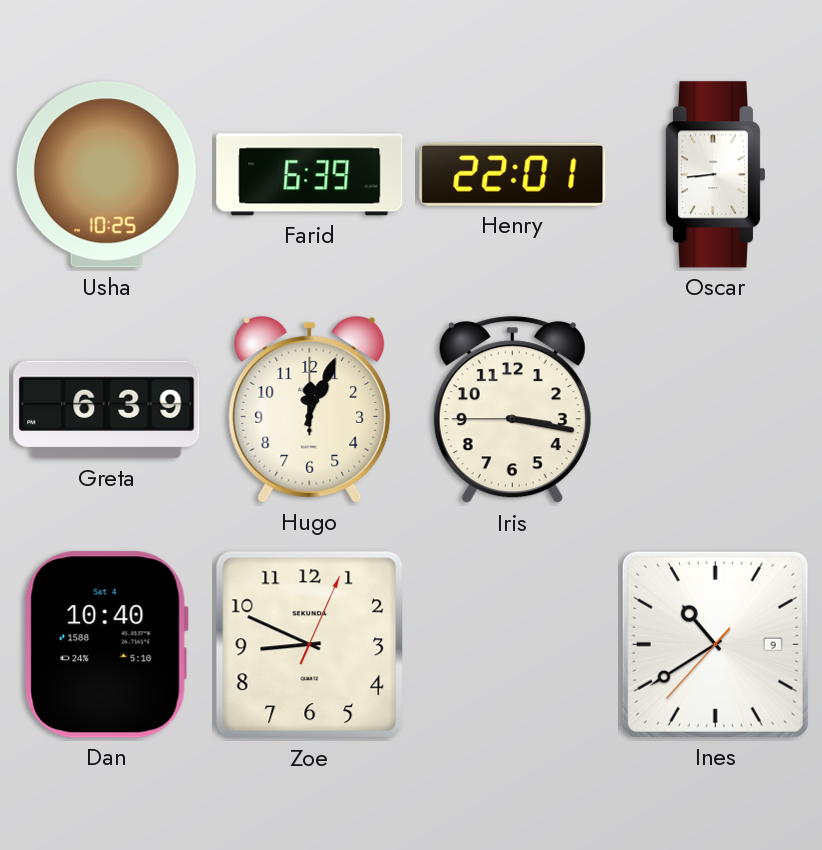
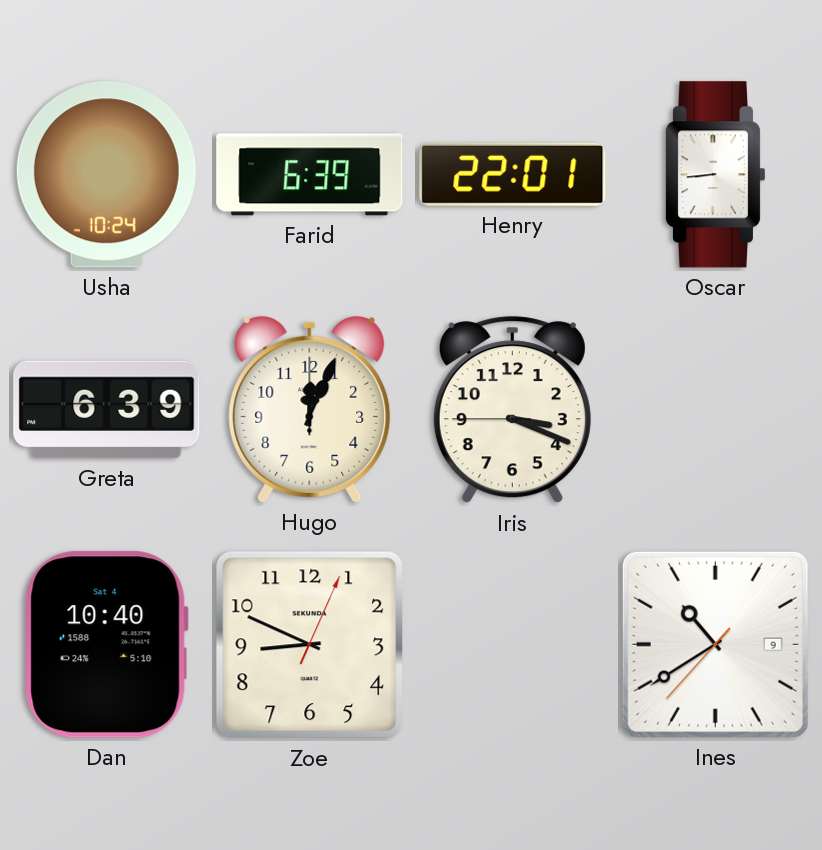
Usha: 10:25 -> 10:24
Iris: 3:16 -> 3:18
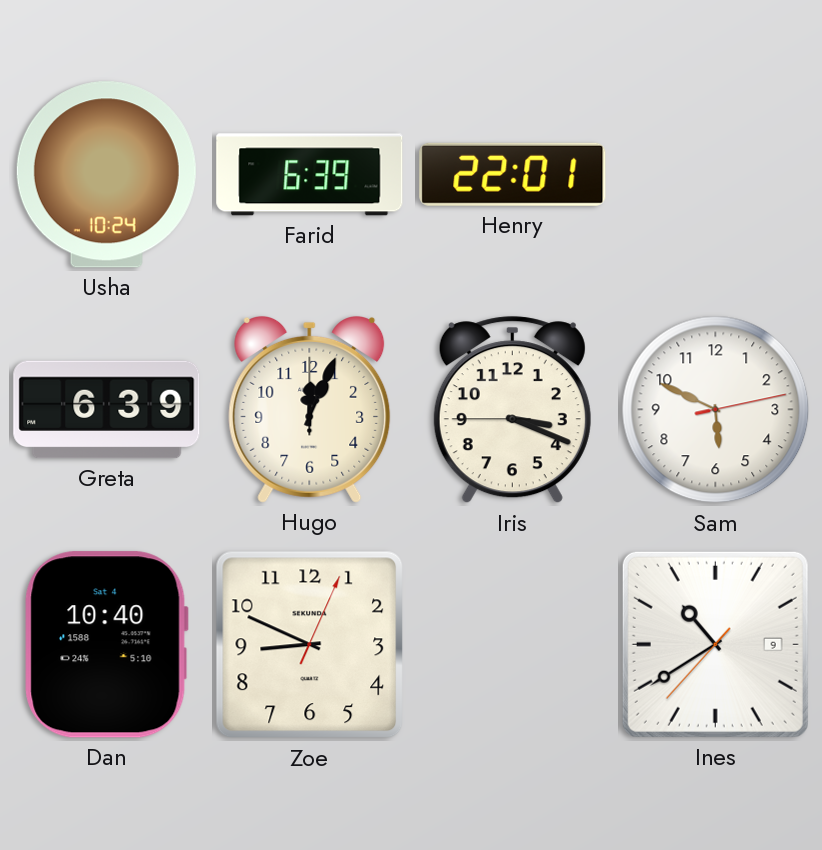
Oscar: 8:44 -> none
Sam: none -> 5:49
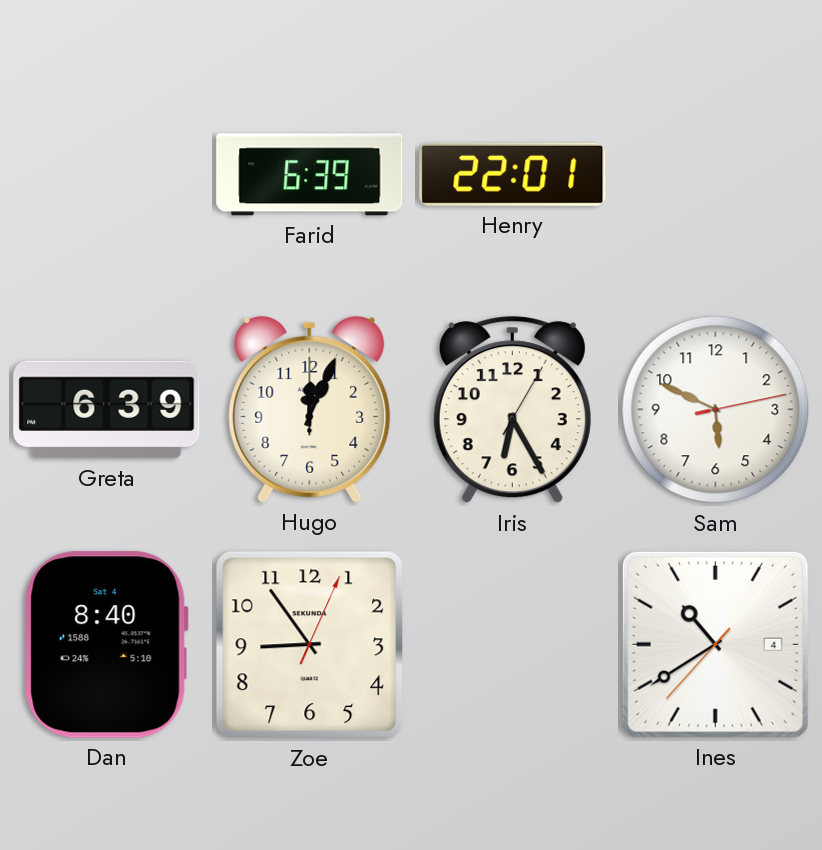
Usha: 10:24 -> none
Iris: 3:18 -> 6:25
Dan: 10:40 -> 8:40
Zoe: 8:49 -> 8:54
Ines date: 9 -> 4
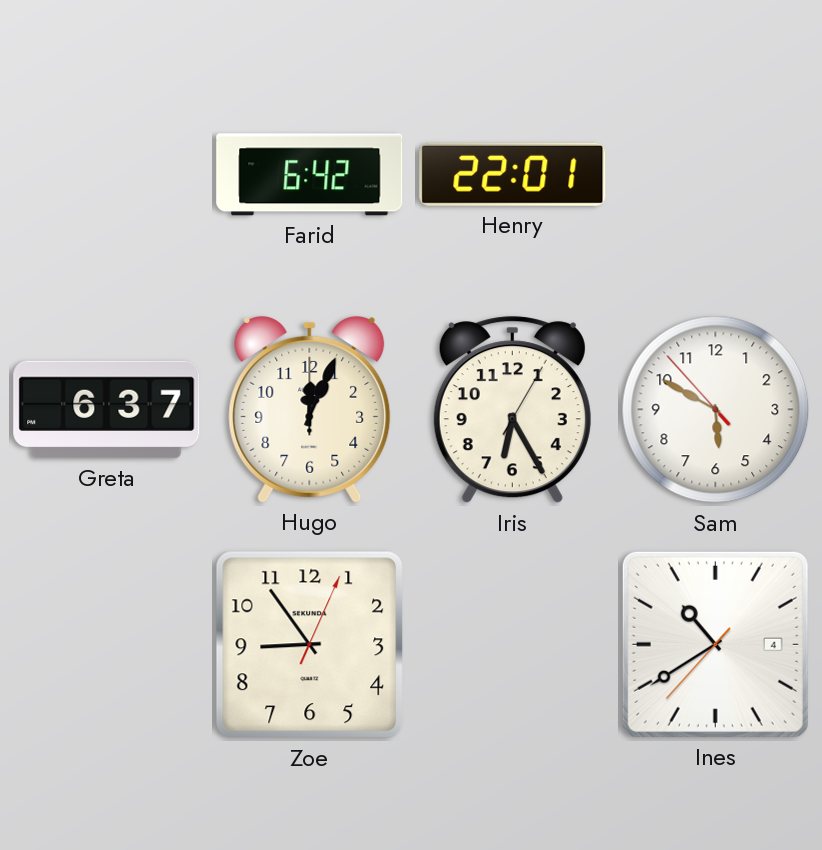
Farid: 6:39 -> 6:42
Greta: 6:39 -> 6:37
Sam: 5:49:13 -> 5:49:53
Dan: 8:40 -> none
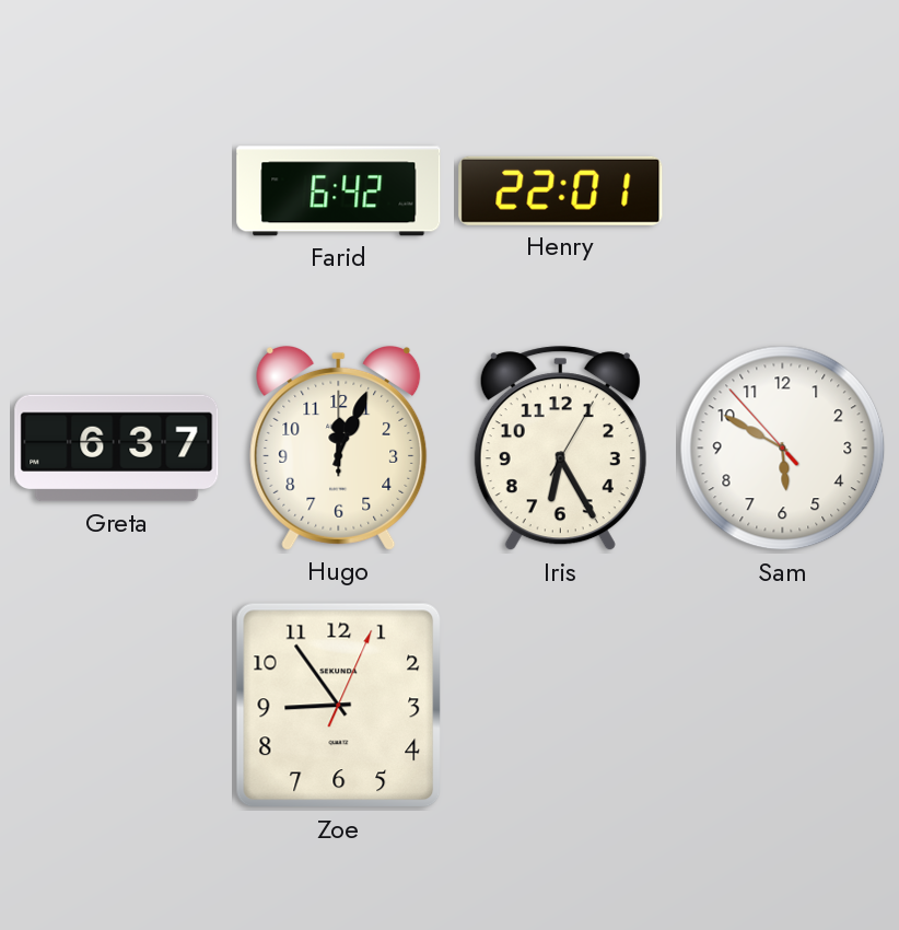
Ines: 10:39 -> none
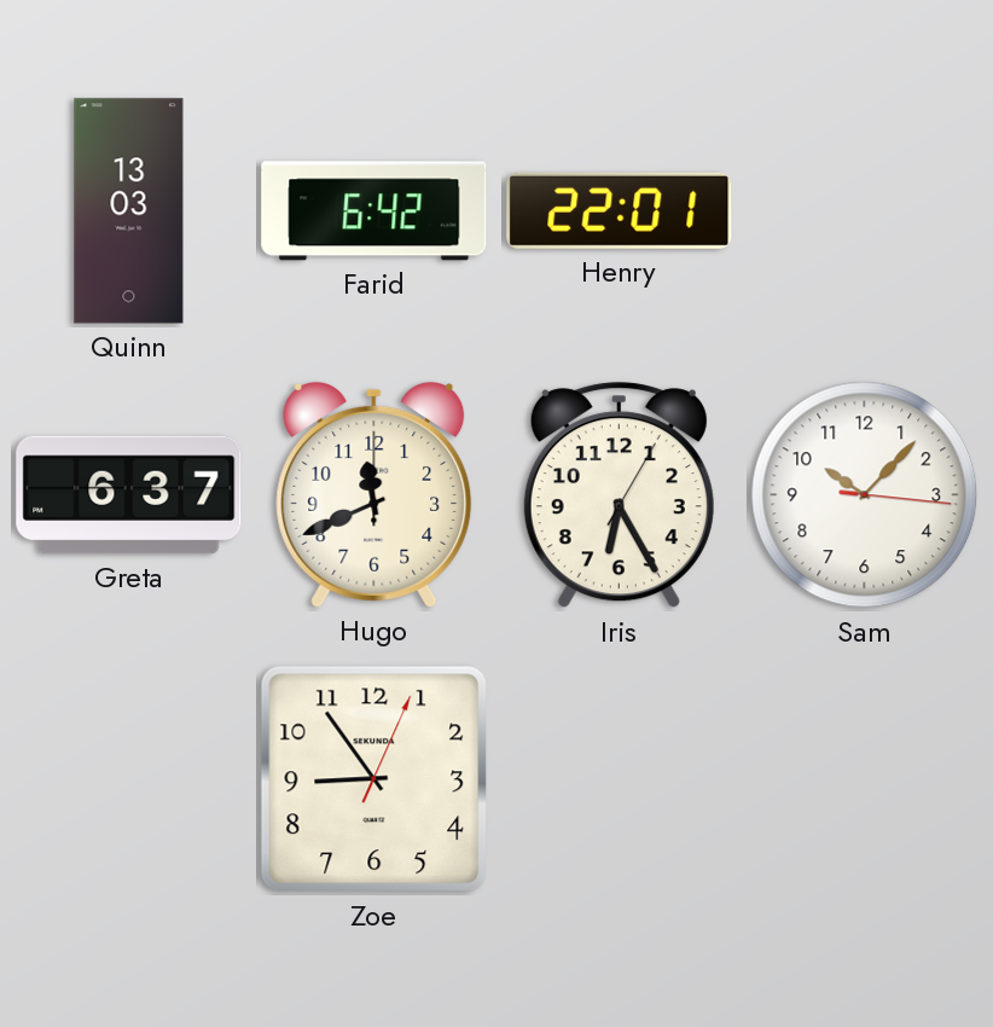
Quinn: none -> 13:03
Hugo: 12:04 -> 11:41
Sam: 5:49 -> 10:07
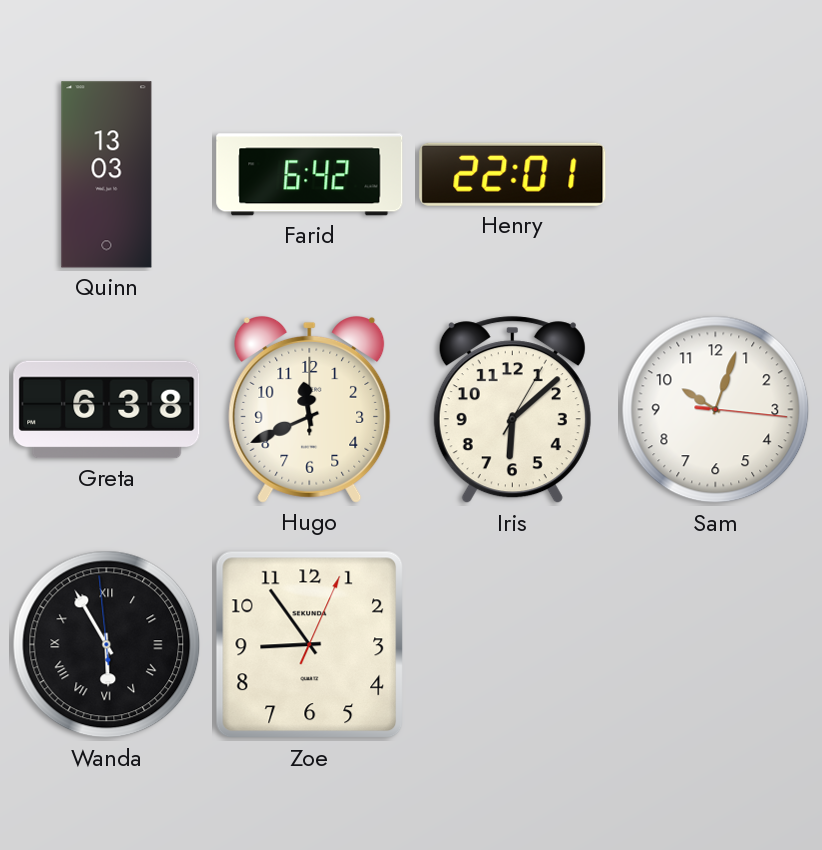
Greta: 6:37 -> 6:38
Iris: 6:25 -> 6:08
Sam: 10:07 -> 10:03
Wanda: none -> 5:54
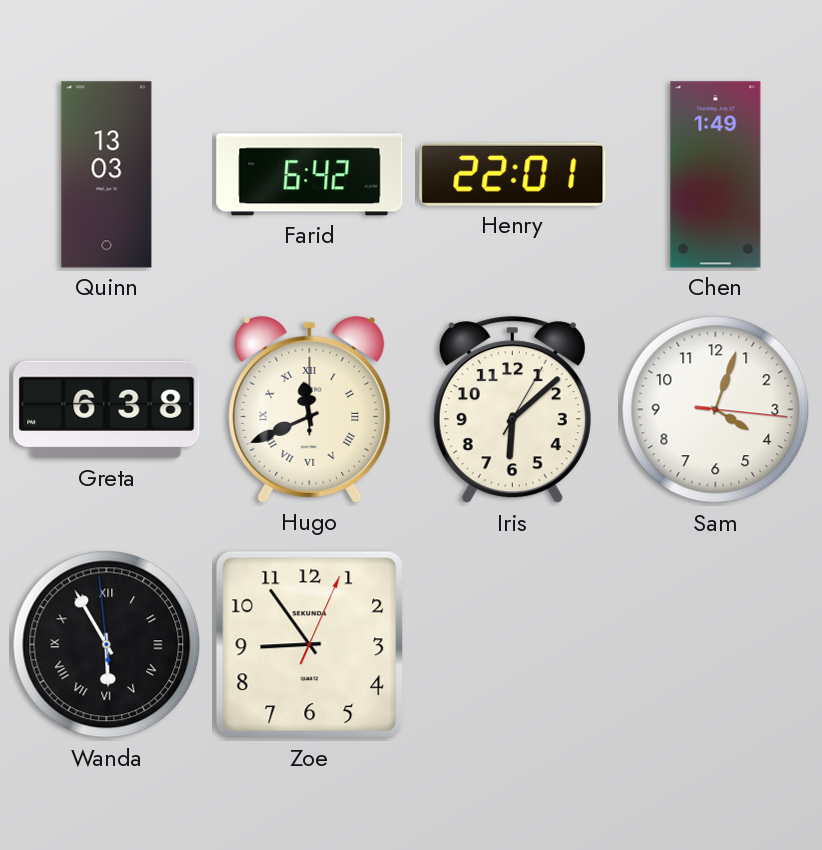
Chen: none -> 1:49
Hugo numerals: Arabic -> Roman
Sam: 10:03 -> 4:03
